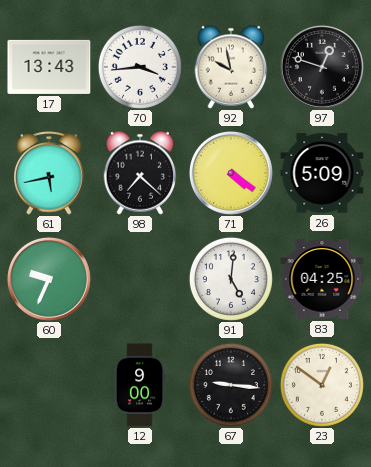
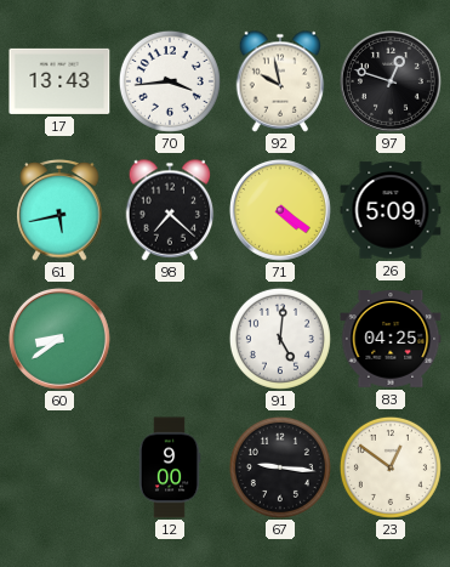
60: 9:34 -> 8:39
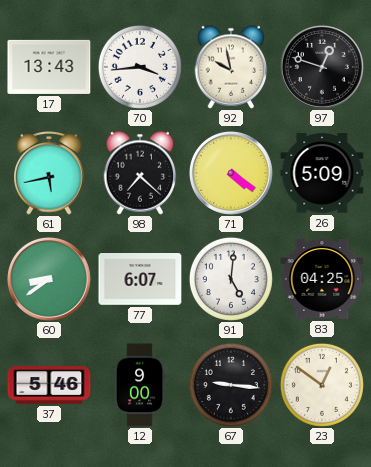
77: none -> 6:07
37: none -> 5:46
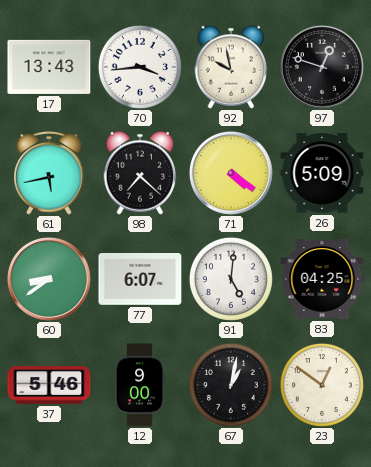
67: 9:16 -> 1:02
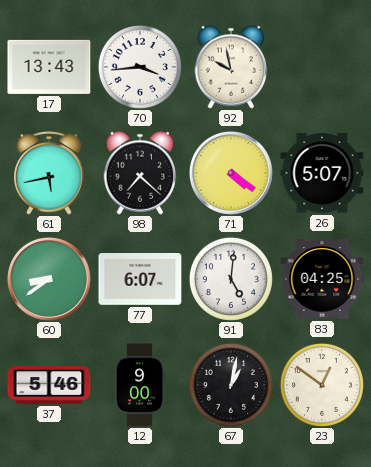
97: 12:48 -> none
26: 5:09 -> 5:07
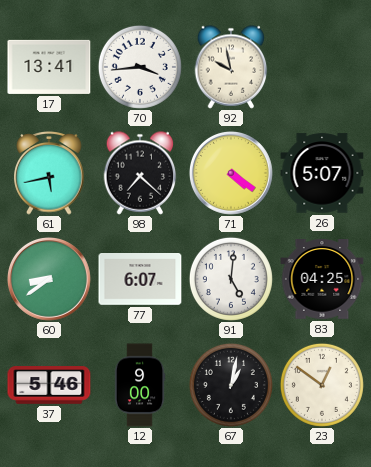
17: 13:43 -> 13:41
